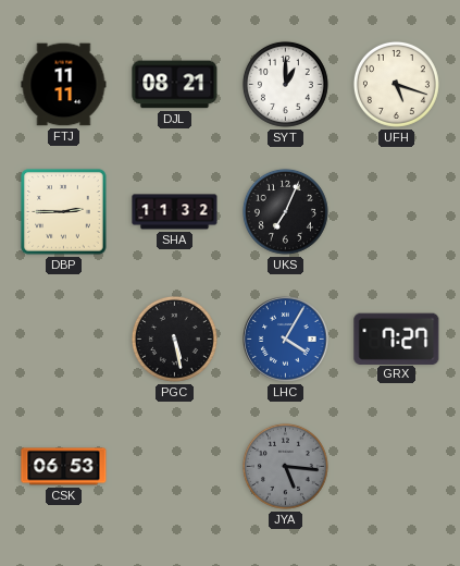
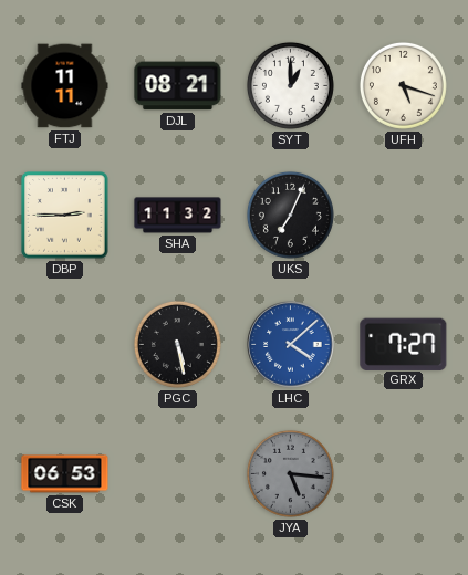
LHC: 4:05 -> 4:08
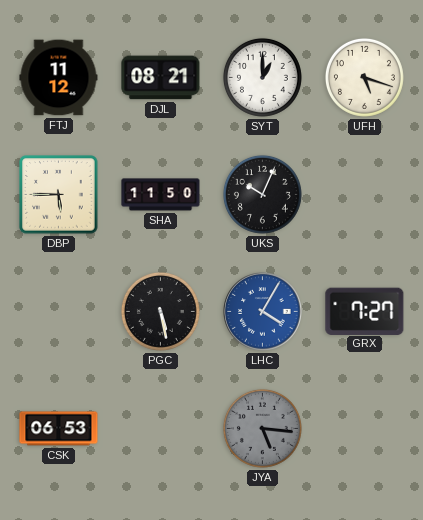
FTJ: 11:11 -> 11:12
DBP: 2:45 -> 5:45
SHA: 11:32 -> 11:50
UKS: 7:04 -> 10:04
LHC: 4:08 -> 4:05
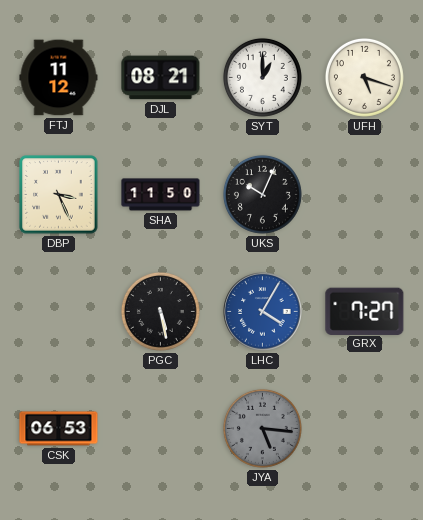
DBP: 5:45 -> 3:26
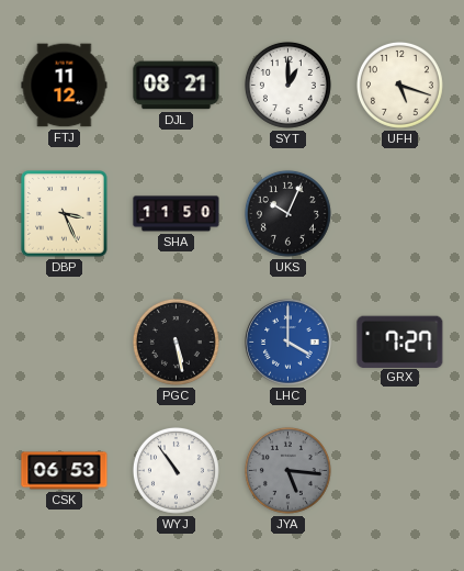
LHC: 4:05 -> 4:00
WYJ: none -> 10:54
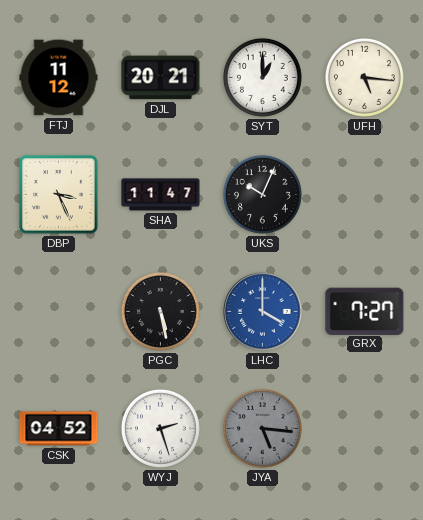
DJL: 08:21 -> 20:21
UFH: 5:18 -> 5:16
SHA: 11:50 -> 11:47
CSK: 06:53 -> 04:52
WYJ: 10:54 -> 2:27
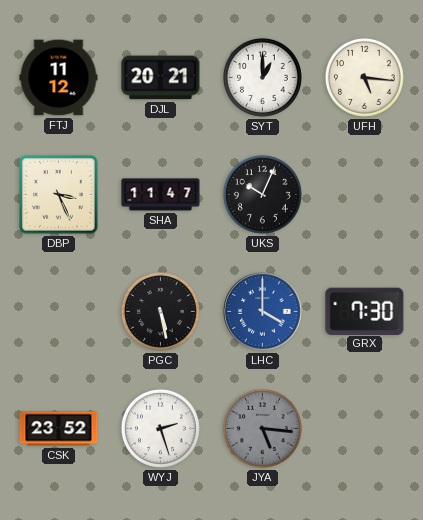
GRX: 7:27 -> 7:30
CSK: 04:52 -> 23:52
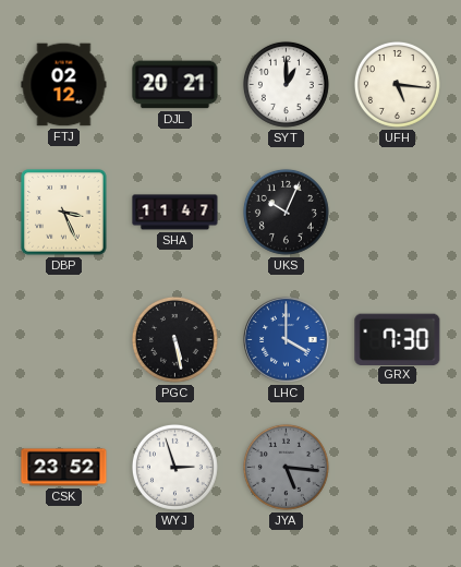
FTJ: 11:12 -> 02:12
WYJ: 2:27 -> 2:57
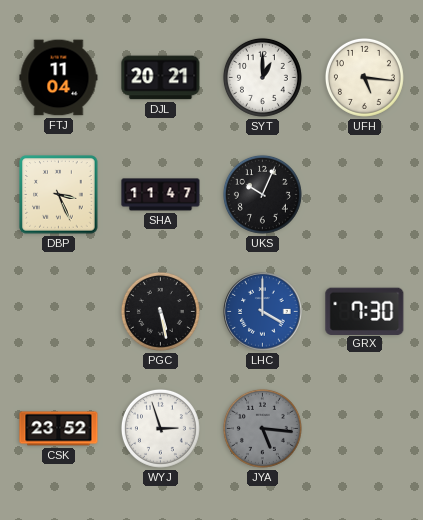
FTJ: 02:12 -> 11:04
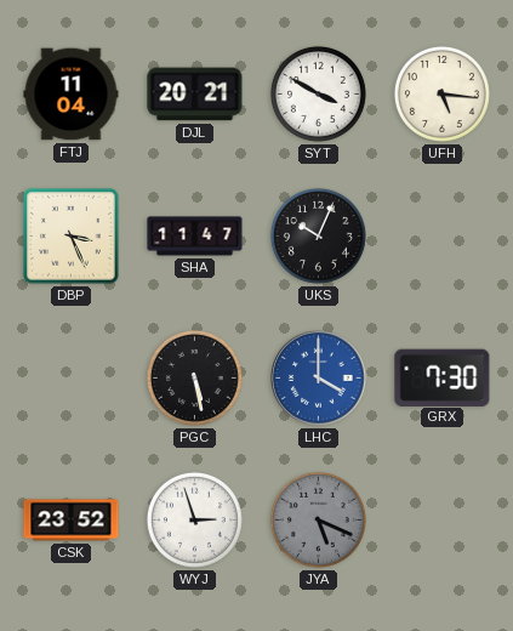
SYT: 1:00 -> 3:50
JYA: 5:16 -> 5:19
